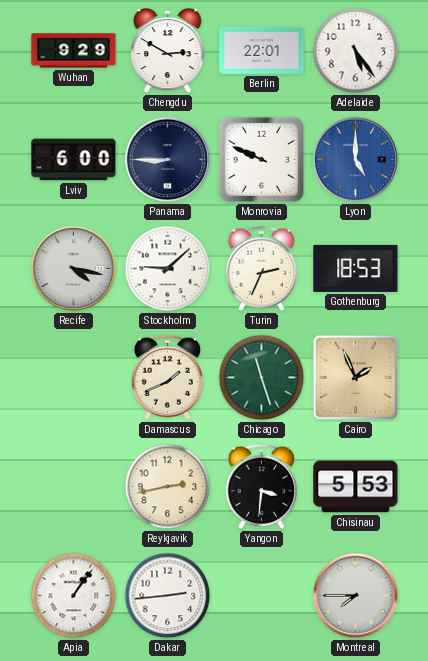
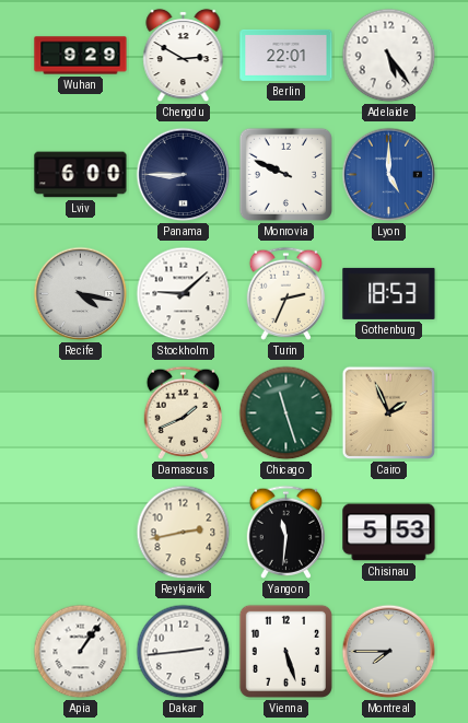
Yangon: 3:31 -> 11:31
Vienna: none -> 5:27
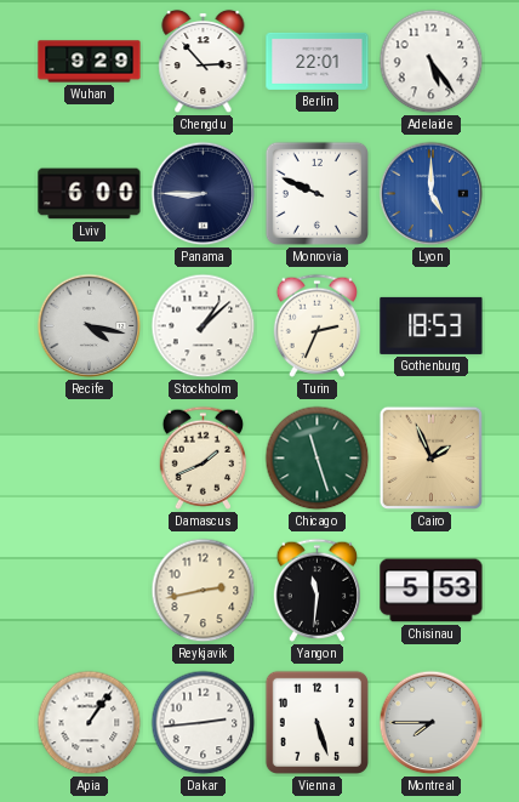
Chengdu: 2:50 -> 2:53
Stockholm: 9:08 -> 1:08
